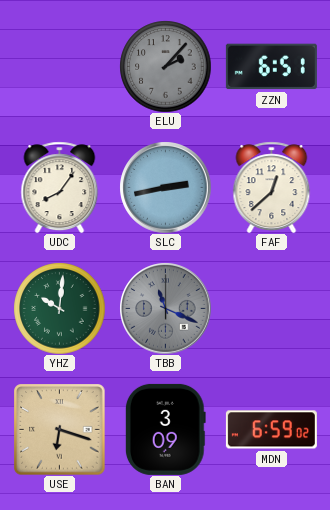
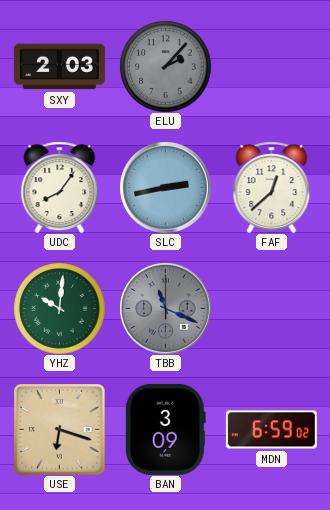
SXY: none -> 2:03
ZZN: 6:51 -> none
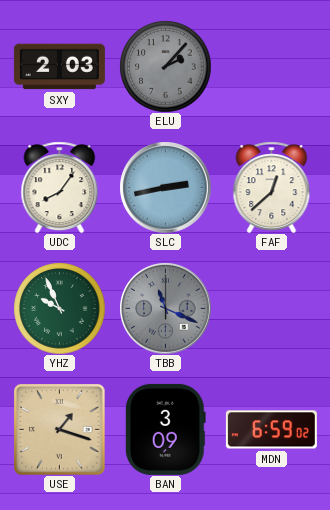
YHZ: 10:01 -> 9:56
USE: 6:18 -> 1:18
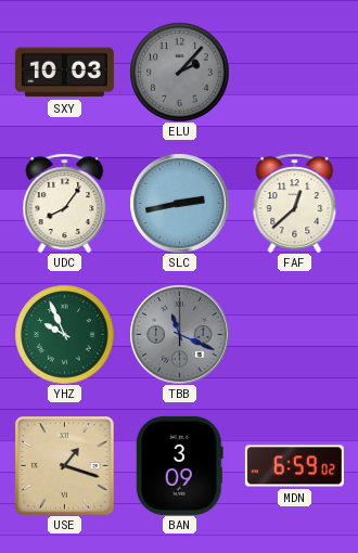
SXY: 2:03 -> 10:03
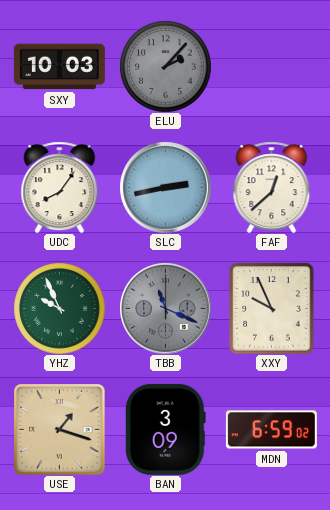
XXY: none -> 9:56
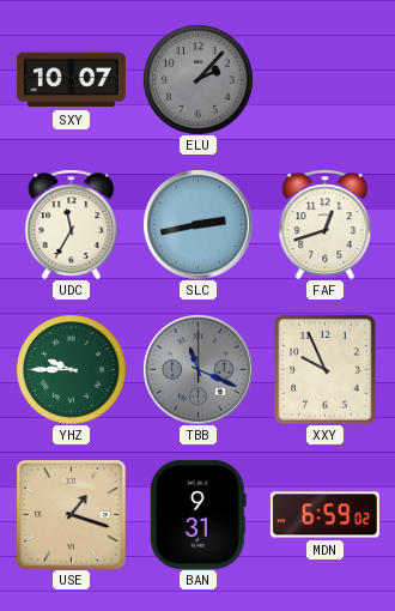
SXY: 10:03 -> 10:07
UDC: 8:06 -> 11:35
FAF: 12:38 -> 12:42
YHZ: 9:56 -> 9:45
BAN: 3:09 -> 9:31
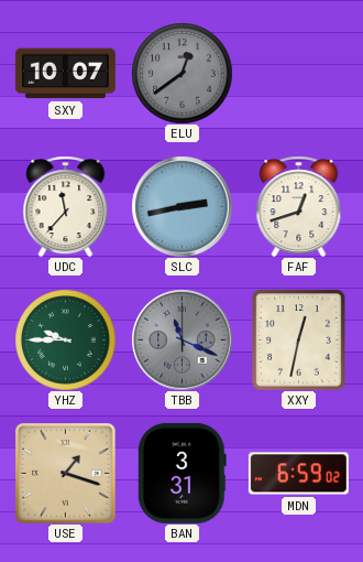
ELU: 2:07 -> 12:39
UDC: 11:35 -> 11:37
XXY: 9:56 -> 12:32
BAN: 9:31 -> 3:31
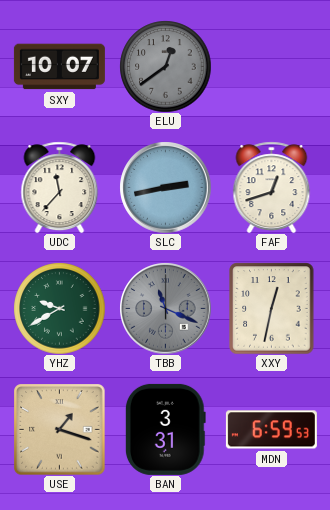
YHZ: 9:45 -> 9:40
MDN: 6:59:02 -> 6:59:53
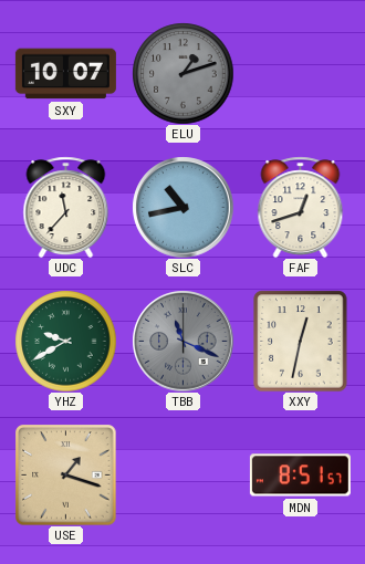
ELU: 12:39 -> 1:12
SLC: 2:43 -> 10:43
BAN: 3:31 -> none
MDN: 6:59 -> 8:51
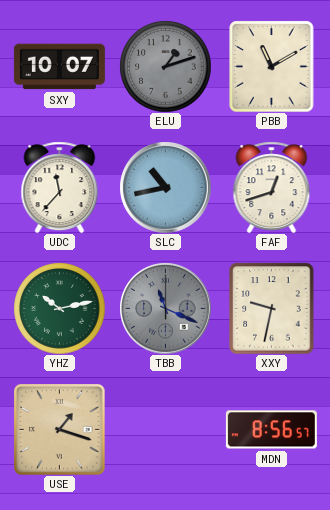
PBB: none -> 11:10
YHZ: 9:40 -> 10:13
XXY: 12:32 -> 9:32
MDN: 8:51 -> 8:56
